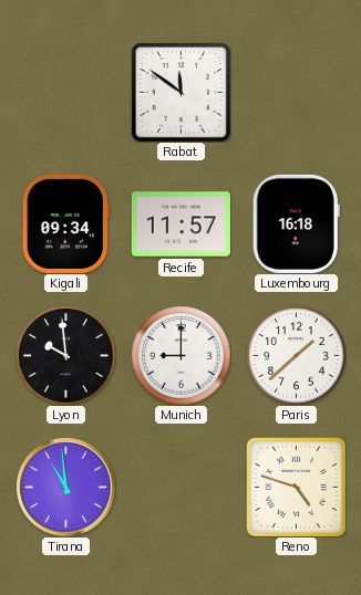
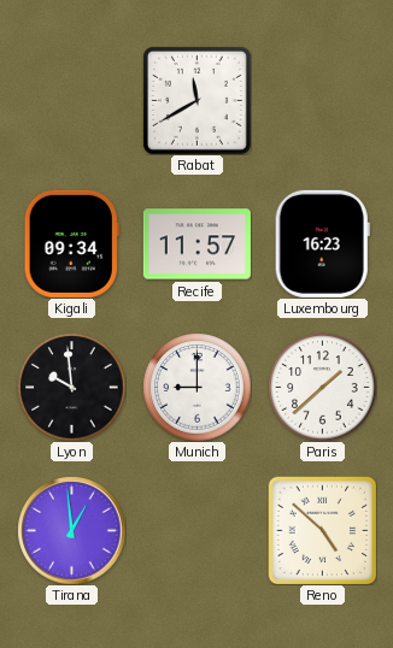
Rabat: 11:51 -> 11:40
Luxembourg: 16:18 -> 16:23
Tirana: 10:59 -> 12:59
Reno: 4:48 -> 4:52
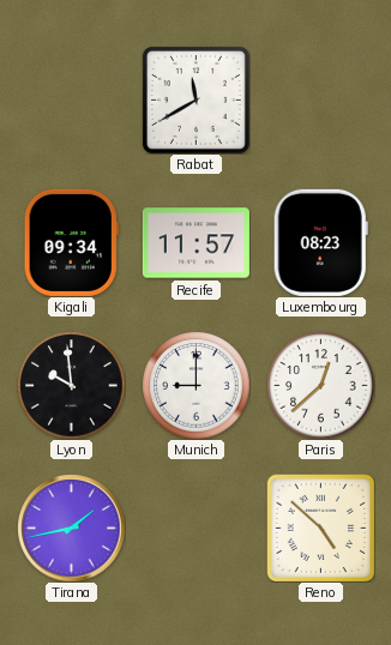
Luxembourg: 16:23 -> 08:23
Paris: 1:38 -> 12:38
Tirana: 12:59 -> 1:43
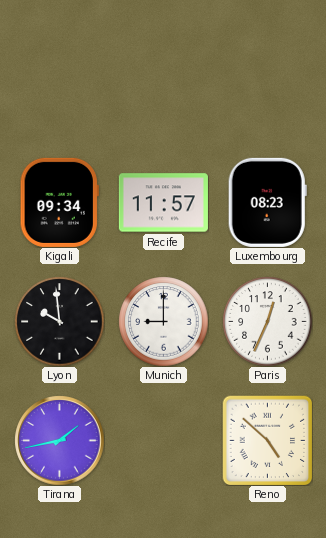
Rabat: 11:40 -> none
Paris: 12:38 -> 12:34
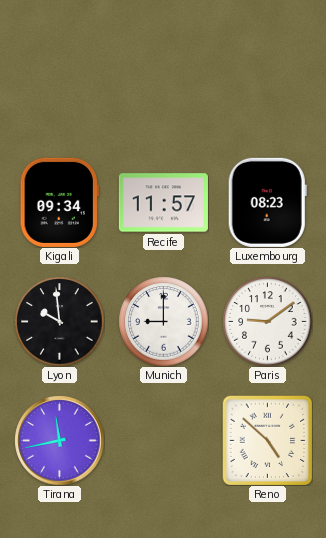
Paris: 12:34 -> 9:09
Tirana: 1:43 -> 11:43
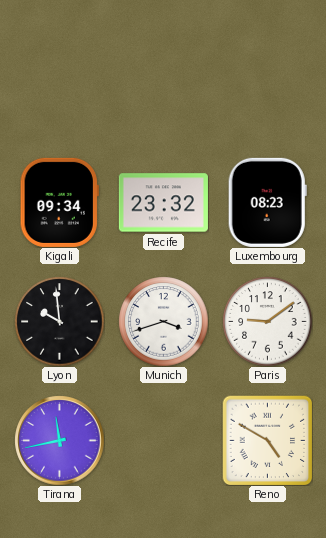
Recife: 11:57 -> 23:32
Munich: 9:00 -> 3:42
Reno: 4:52 -> 4:50
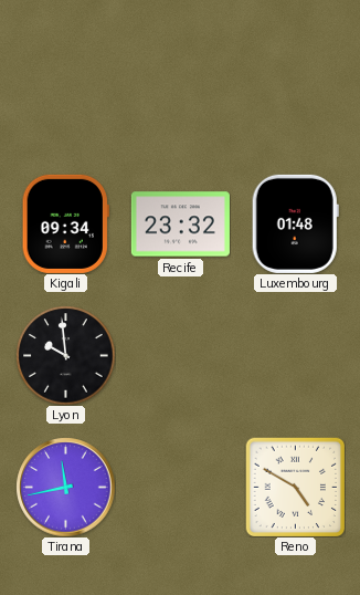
Luxembourg: 08:23 -> 01:48
Munich: 3:42 -> none
Paris: 9:09 -> none
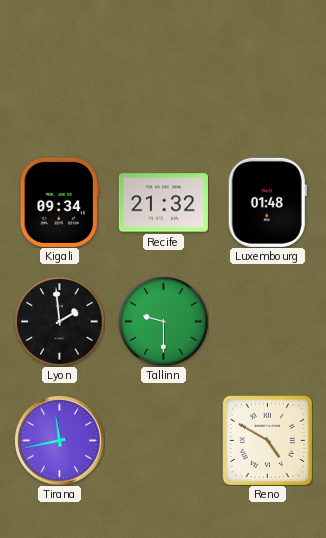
Recife: 23:32 -> 21:32
Lyon: 9:59 -> 1:59
Tallinn: none -> 9:30
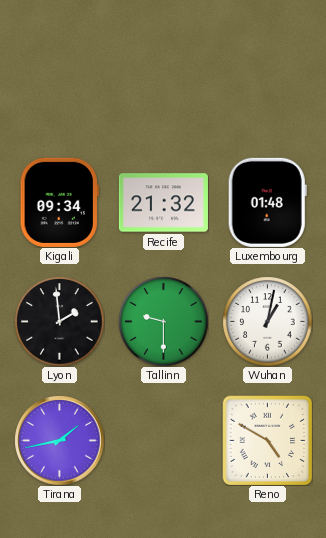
Wuhan: none -> 1:02
Tirana: 11:43 -> 1:43
